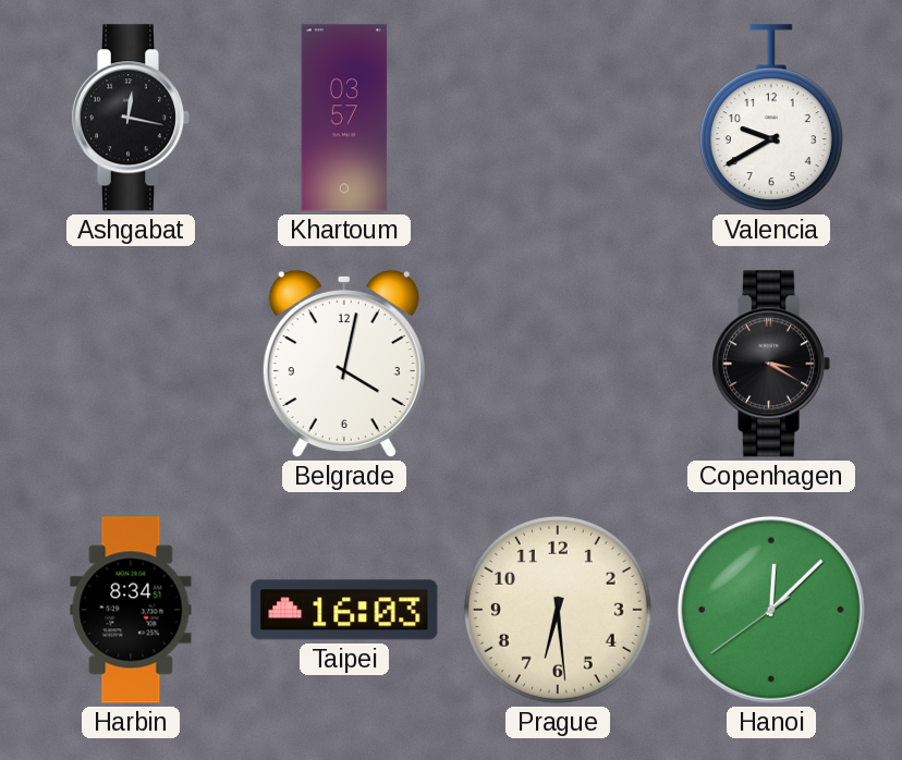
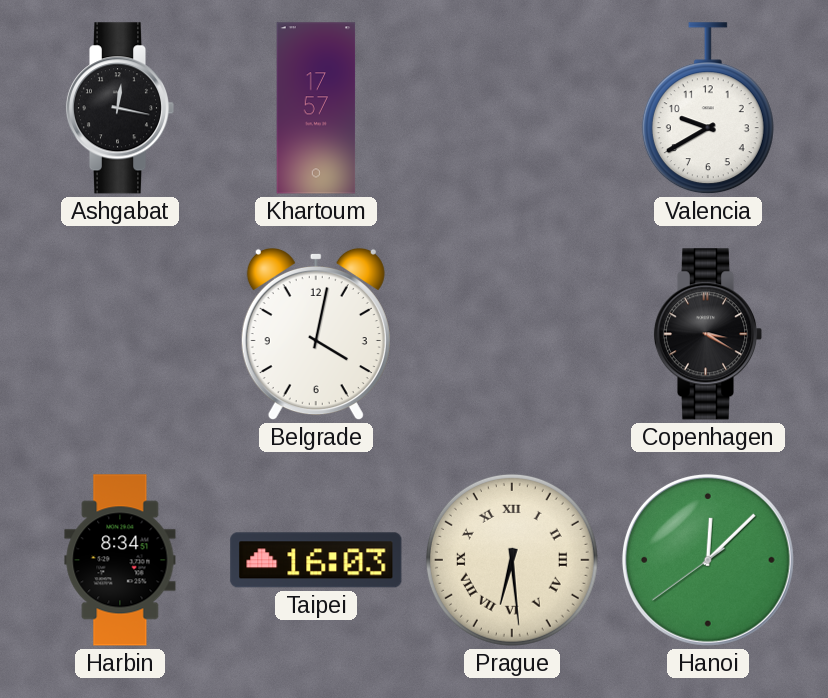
Khartoum: 03:57 -> 17:57
Prague numerals: Arabic -> Roman
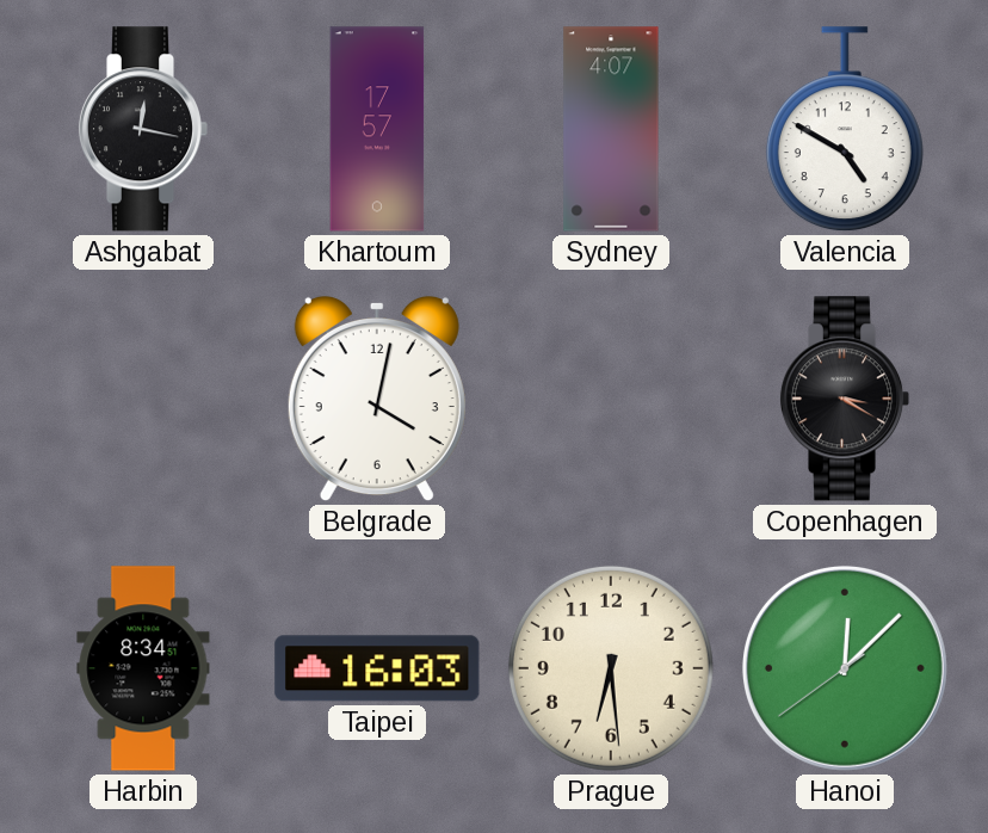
Sydney: none -> 4:07
Valencia: 9:40 -> 4:50
Prague numerals: Roman -> Arabic
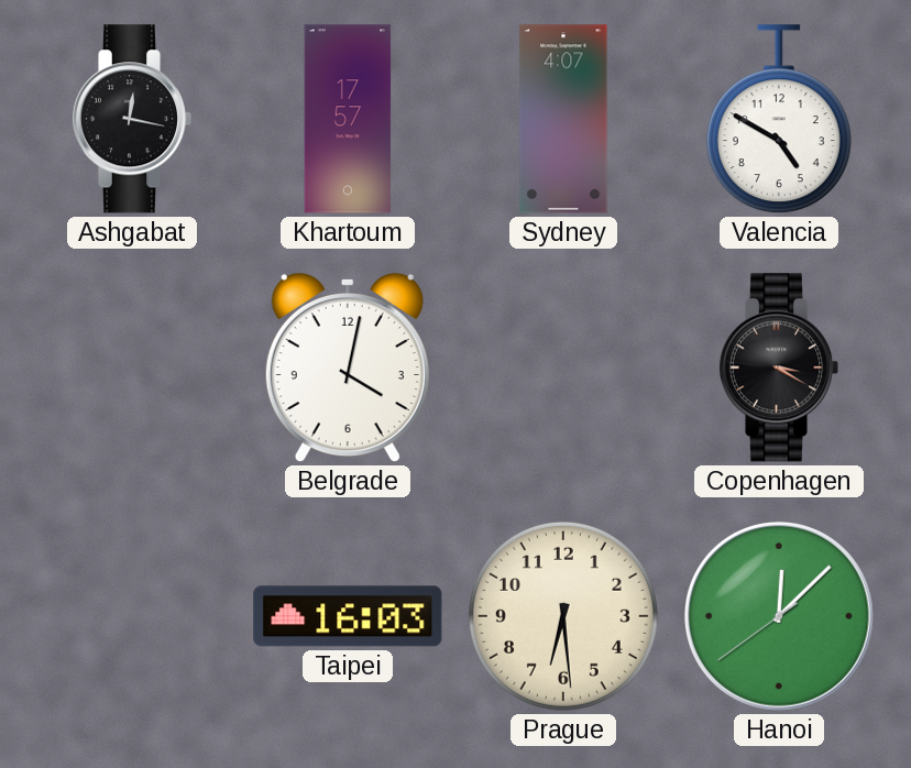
Harbin: 8:34 -> none
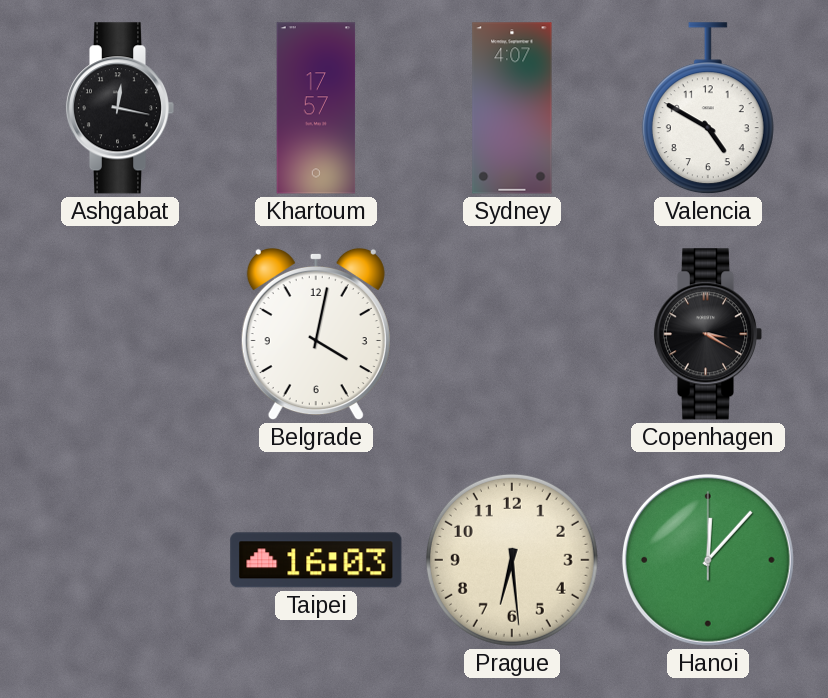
Hanoi: 12:07:39 -> 12:07:00
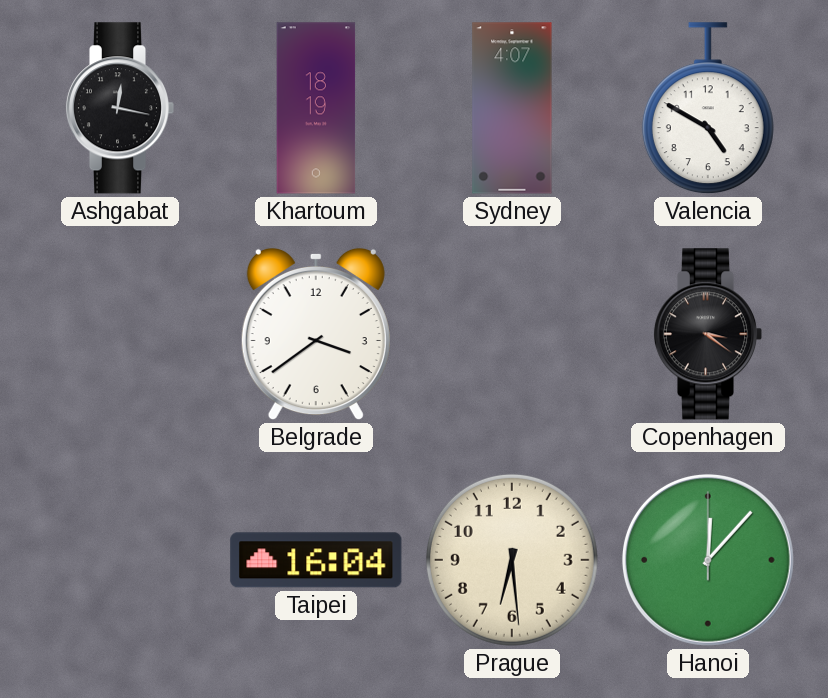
Khartoum: 17:57 -> 18:19
Belgrade: 4:02 -> 3:39
Copenhagen: 3:20 -> 3:21
Taipei: 16:03 -> 16:04
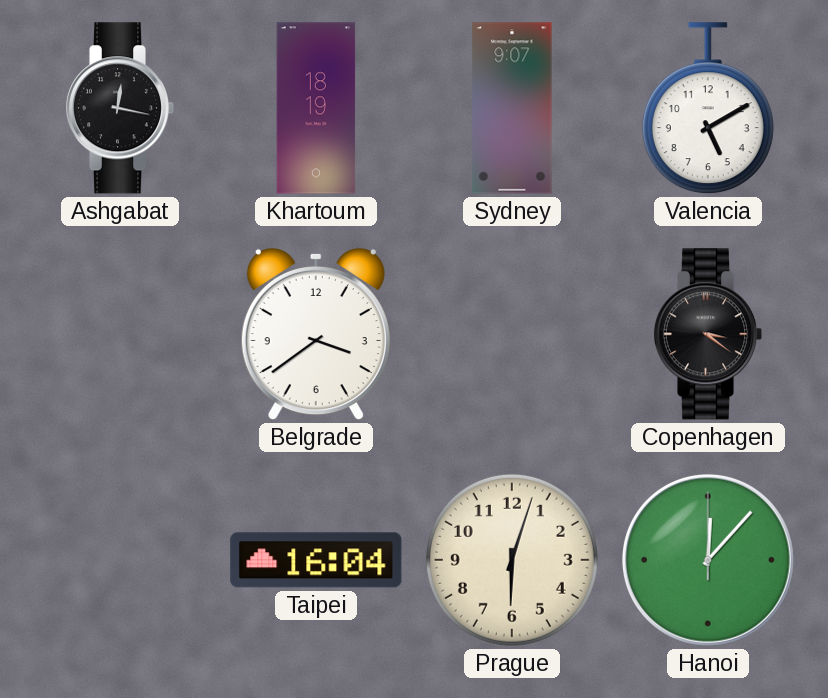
Sydney: 4:07 -> 9:07
Valencia: 4:50 -> 5:10
Prague: 6:29 -> 6:03
